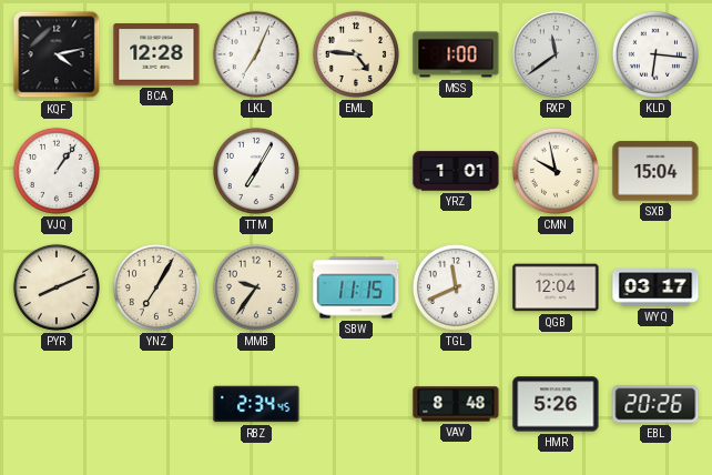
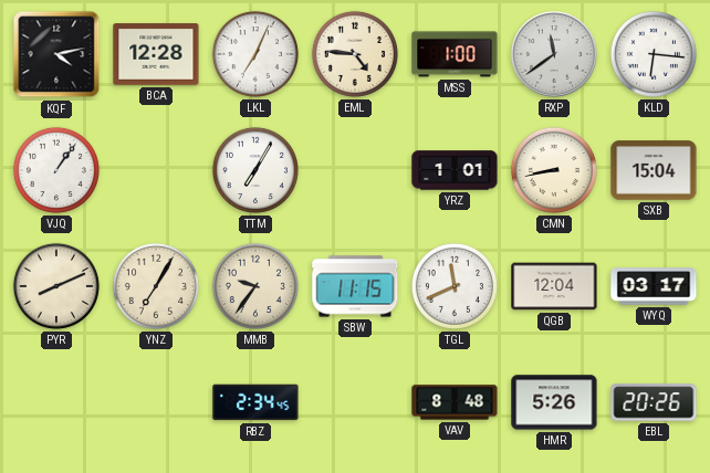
CMN: 9:58 -> 8:43
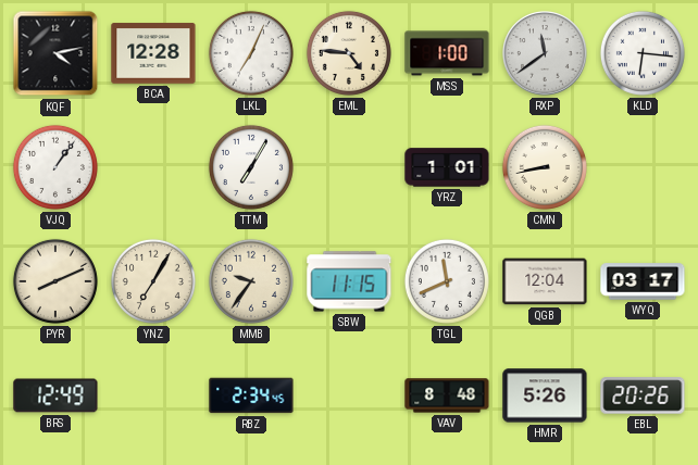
SXB: 15:04 -> none
BRS: none -> 12:49
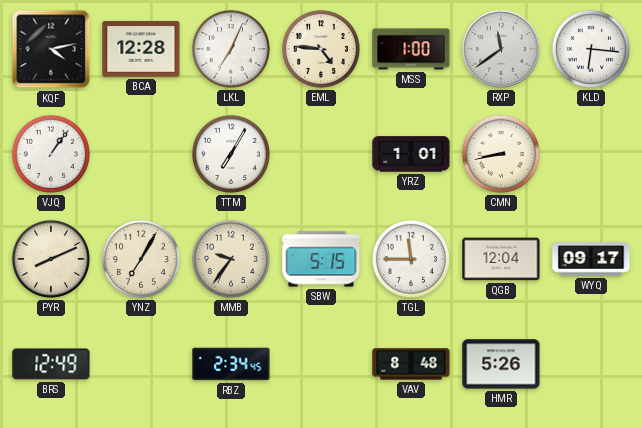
SBW: 11:15 -> 5:15
TGL: 11:41 -> 11:45
WYQ: 03:17 -> 09:17
EBL: 20:26 -> none
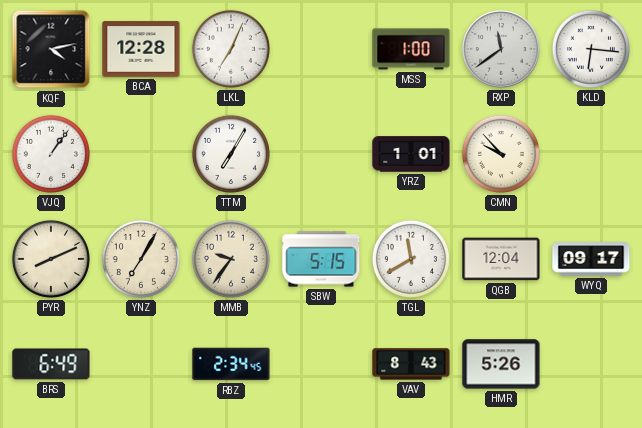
EML: 4:46 -> none
CMN: 8:43 -> 9:53
TGL: 11:45 -> 11:40
BRS: 12:49 -> 6:49
VAV: 8:48 -> 8:43
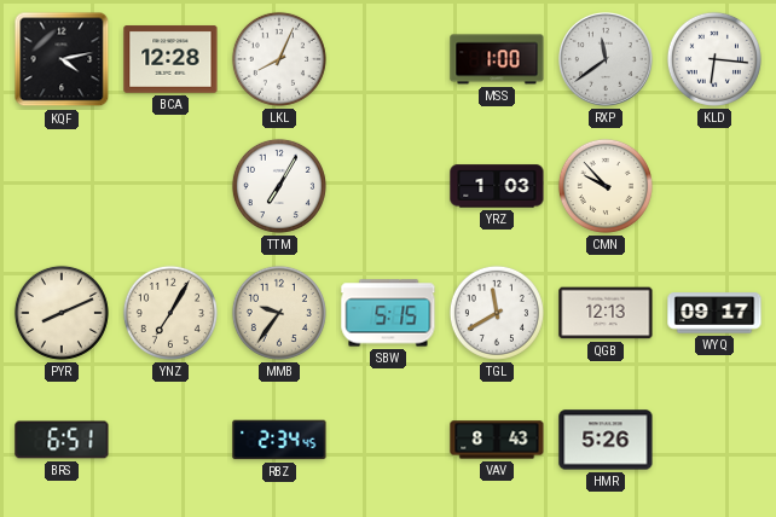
LKL: 7:04 -> 8:04
VJQ: 1:06 -> none
YRZ: 1:01 -> 1:03
QGB: 12:04 -> 12:13
BRS: 6:49 -> 6:51
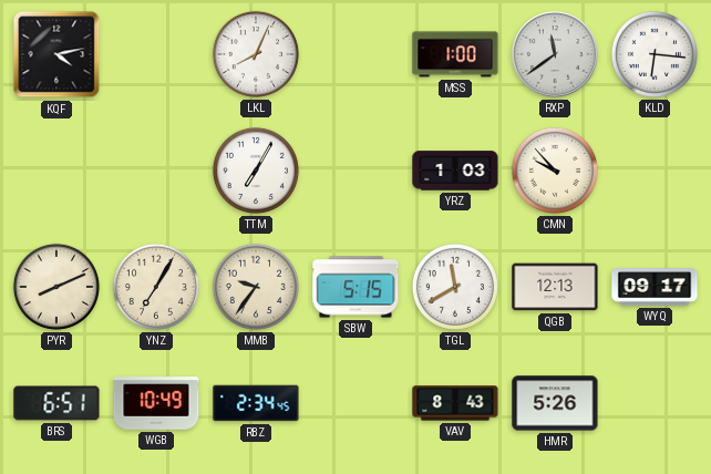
BCA: 12:28 -> none
WGB: none -> 10:49
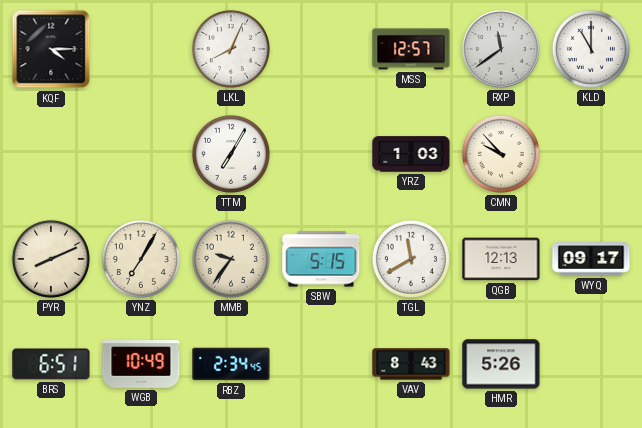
KQF: 4:13 -> 4:15
MSS: 1:00 -> 12:57
KLD: 6:16 -> 11:00
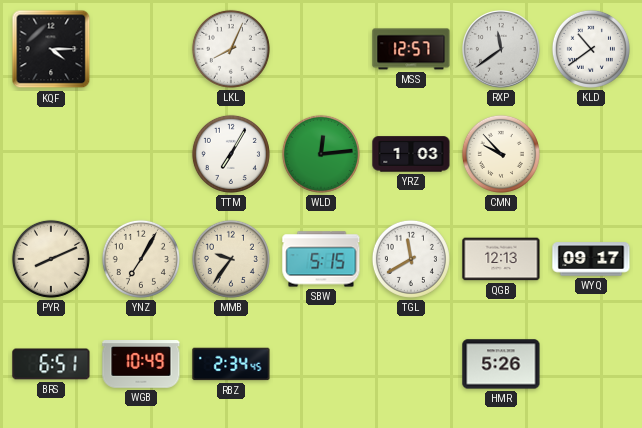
KLD: 11:00 -> 10:39
WLD: none -> 12:14
VAV: 8:43 -> none
